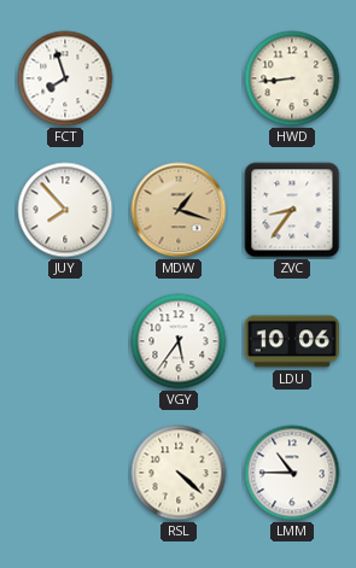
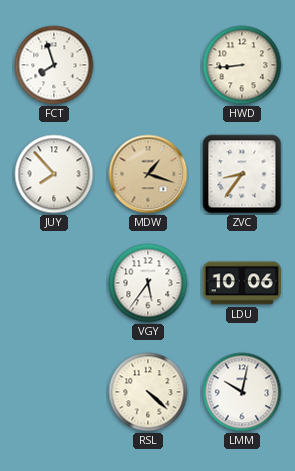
LMM: 10:45 -> 10:02
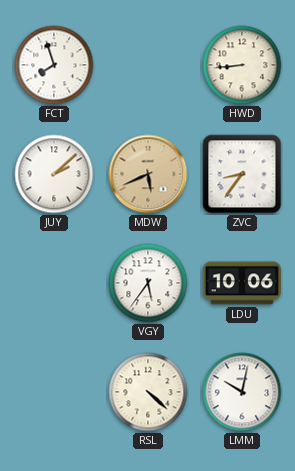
JUY: 7:53 -> 2:08
MDW: 1:18 -> 5:41
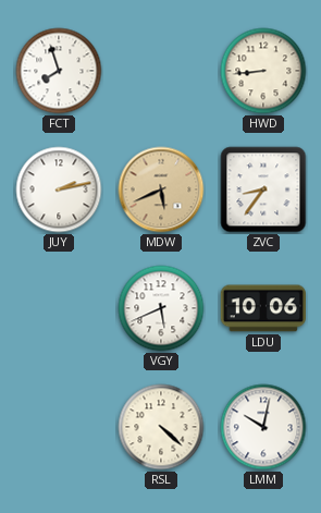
JUY: 2:08 -> 2:13
VGY: 5:36 -> 5:41
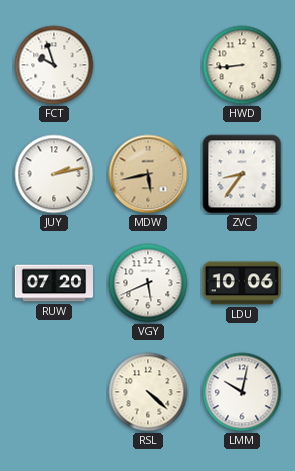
FCT: 7:57 -> 9:57
MDW: 5:41 -> 5:43
RUW: none -> 07:20
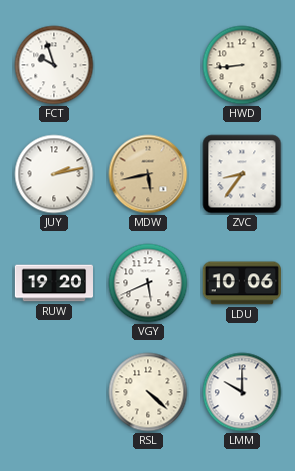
RUW: 07:20 -> 19:20
LMM: 10:02 -> 10:00
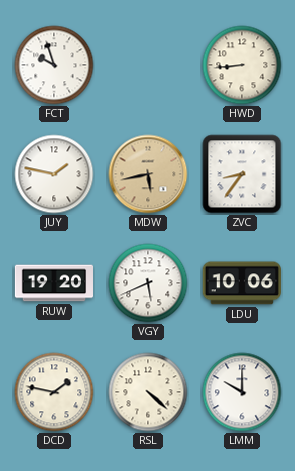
JUY: 2:13 -> 1:47
DCD: none -> 1:47
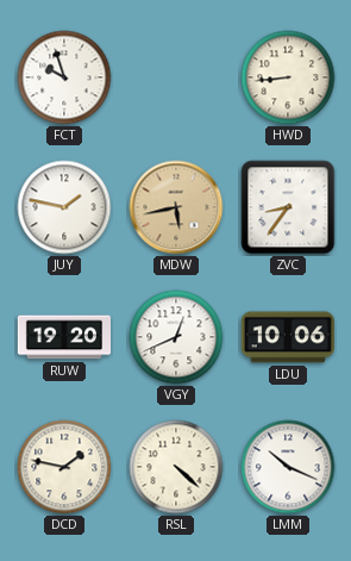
VGY: 5:41 -> 12:41
LMM: 10:00 -> 10:19
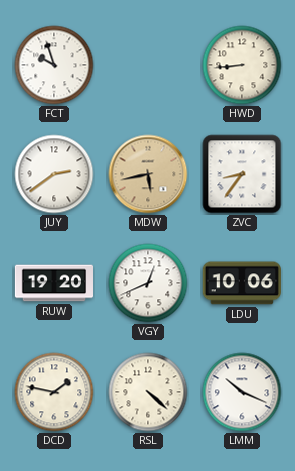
JUY: 1:47 -> 2:39
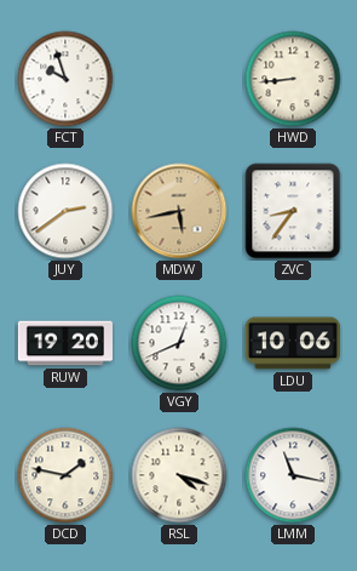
RSL: 4:22 -> 4:18
LMM: 10:19 -> 11:17
